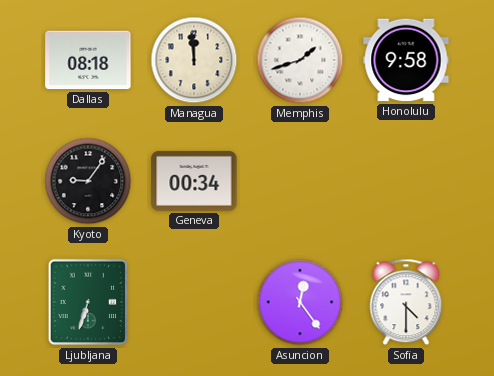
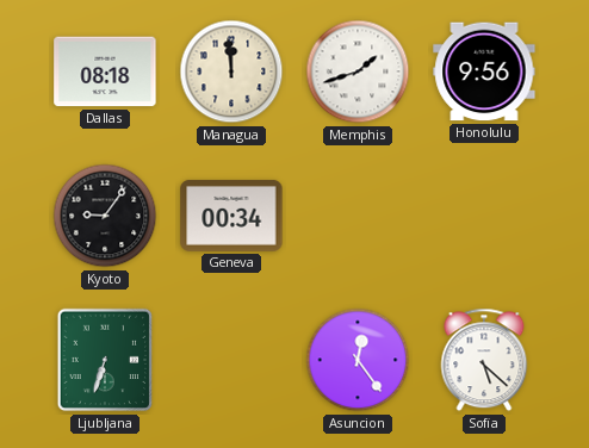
Honolulu: 9:58 -> 9:56
Sofia: 4:30 -> 5:22
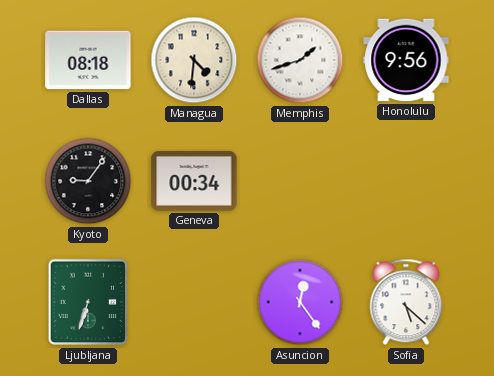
Managua: 11:59 -> 4:31
